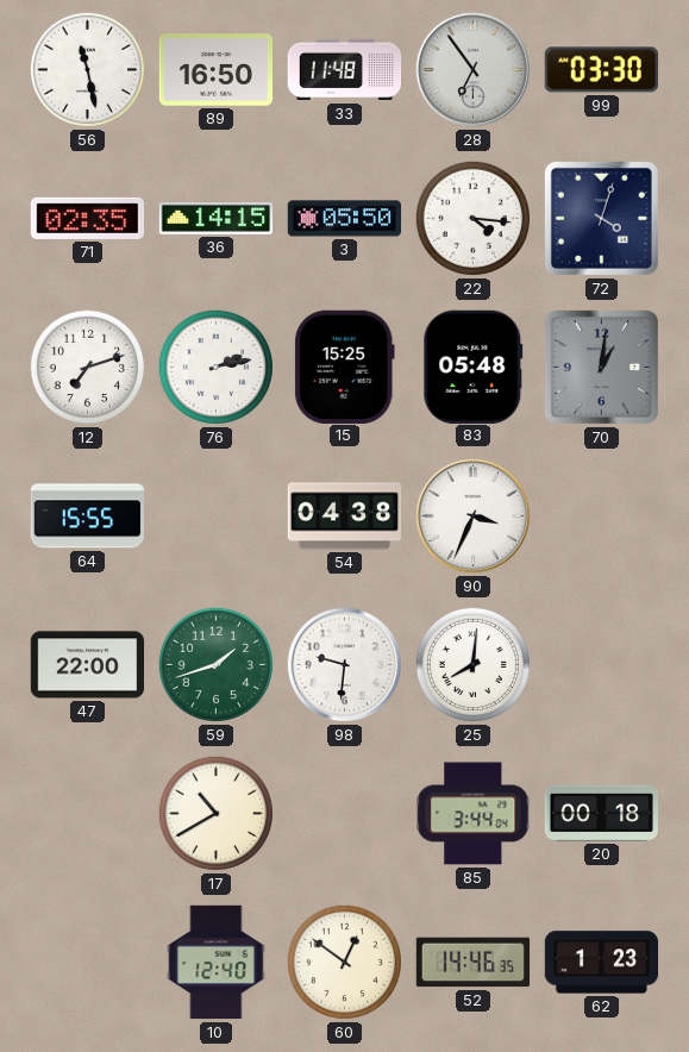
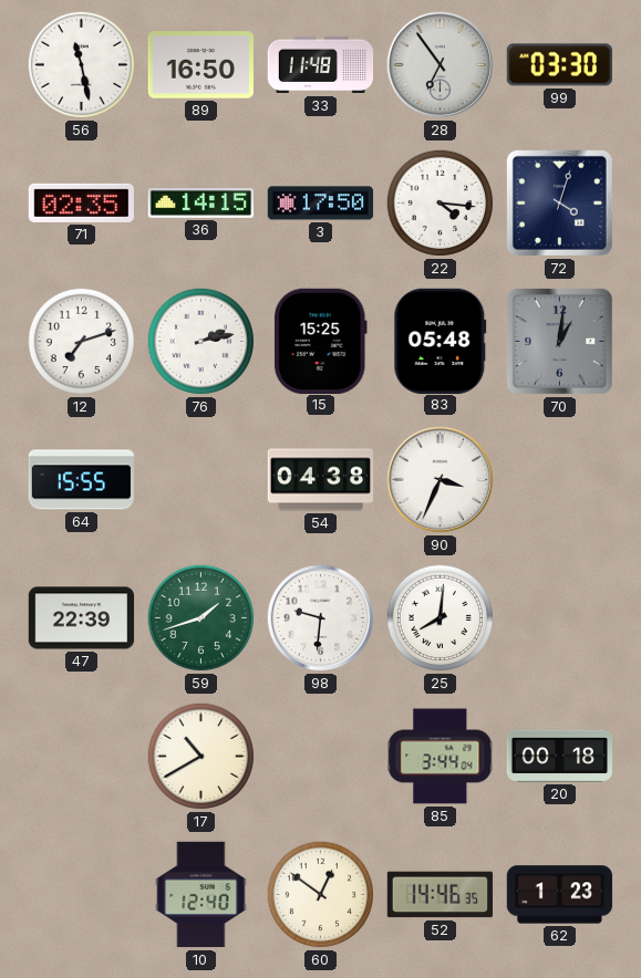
3: 05:50 -> 17:50
47: 22:00 -> 22:39
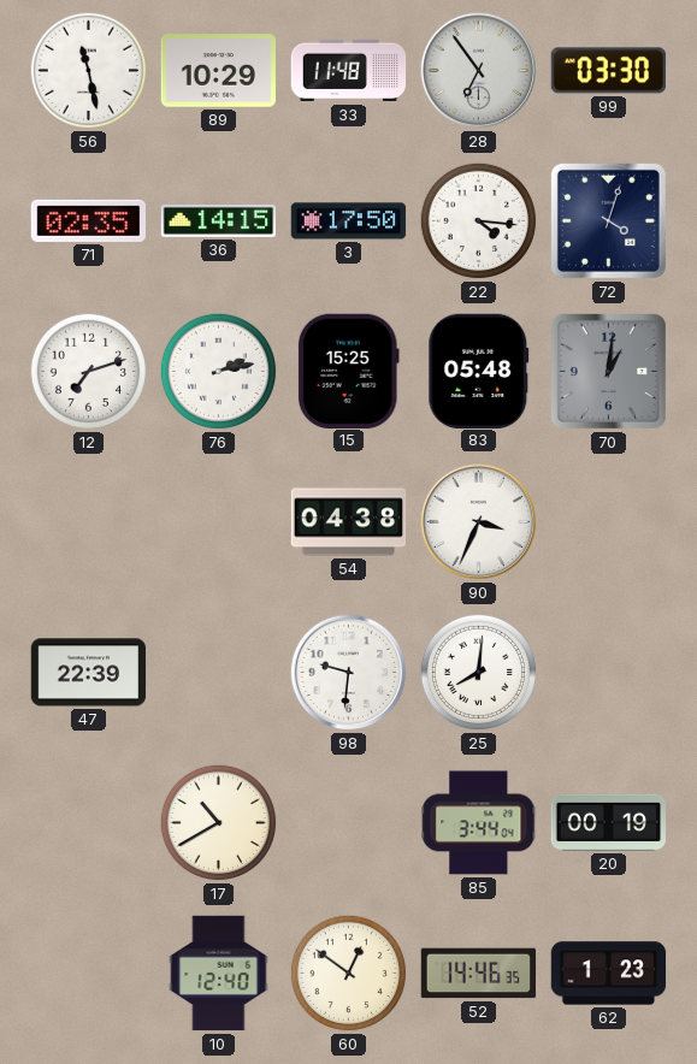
89: 16:50 -> 10:29
64: 15:55 -> none
59: 1:42 -> none
20: 00:18 -> 00:19
